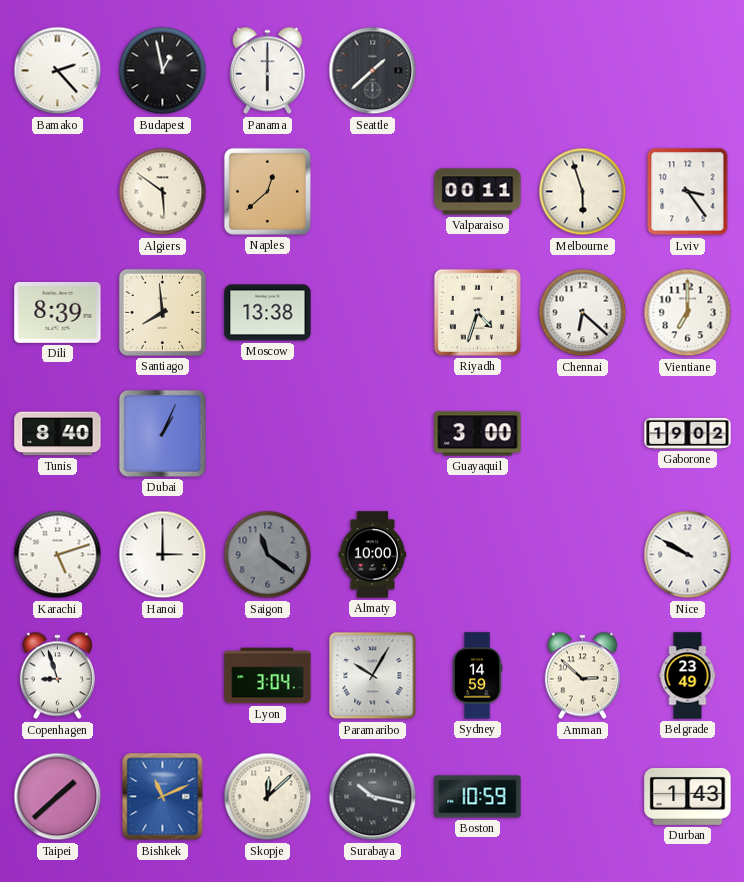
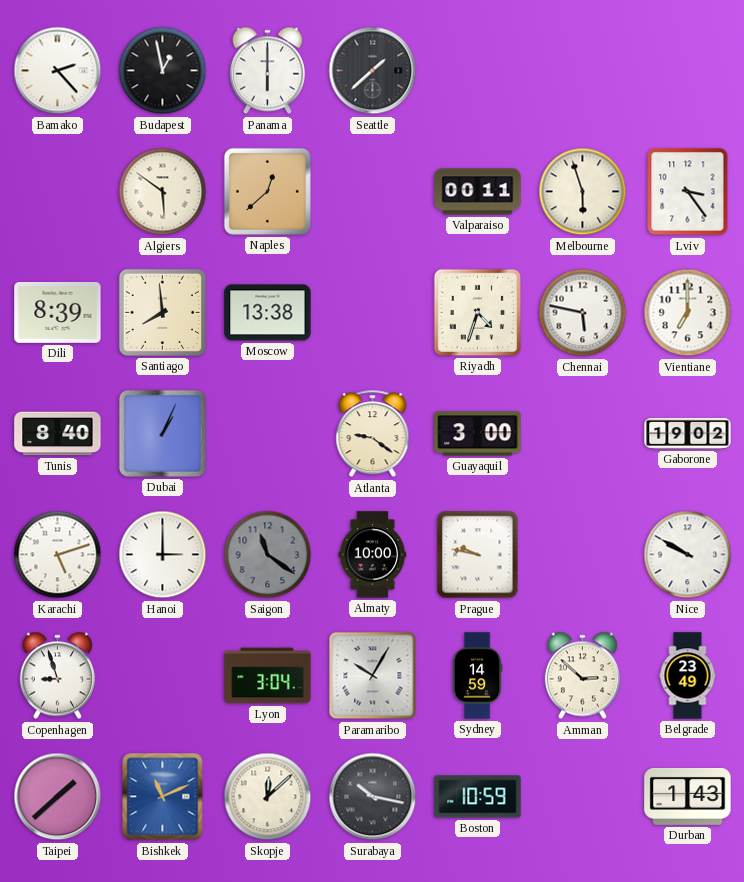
Chennai: 6:22 -> 5:47
Atlanta: none -> 9:21
Prague: none -> 9:47
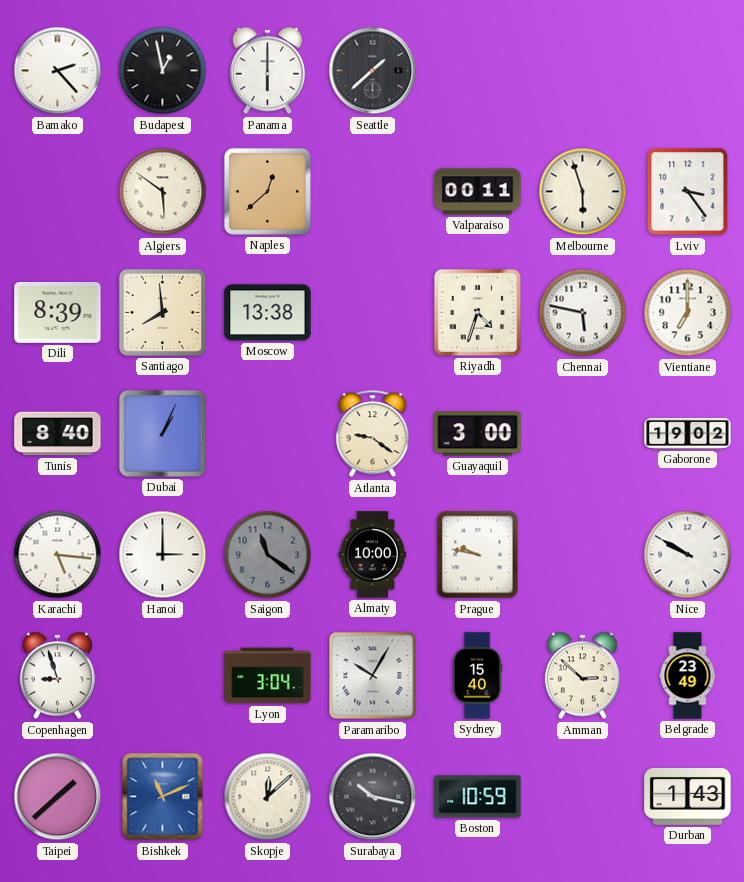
Karachi: 5:12 -> 5:16
Sydney: 14:59 -> 15:40
